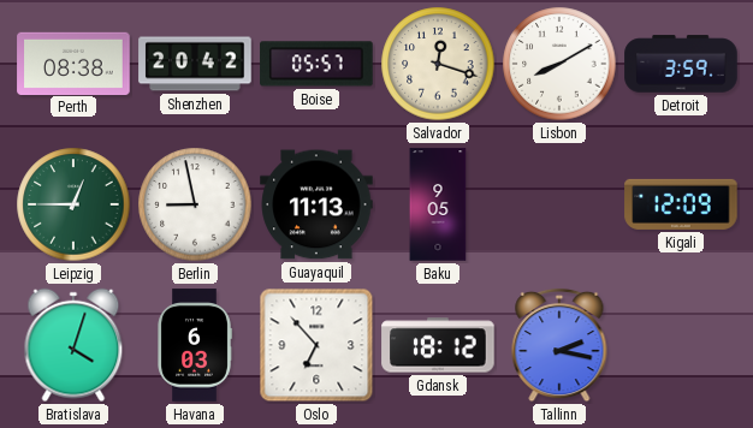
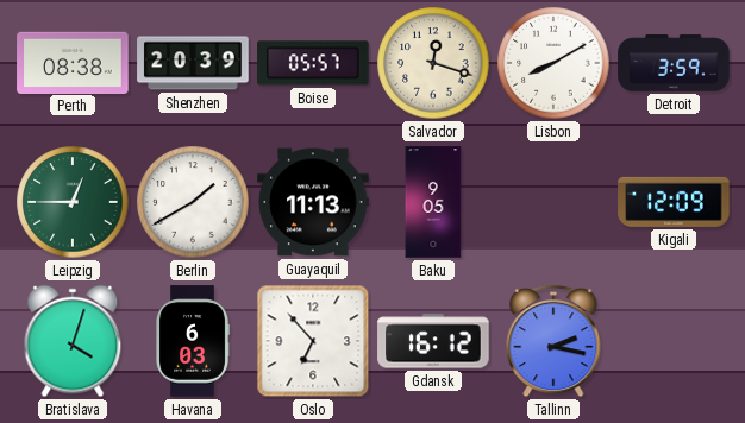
Shenzhen: 20:42 -> 20:39
Berlin: 8:58 -> 1:40
Gdansk: 18:12 -> 16:12
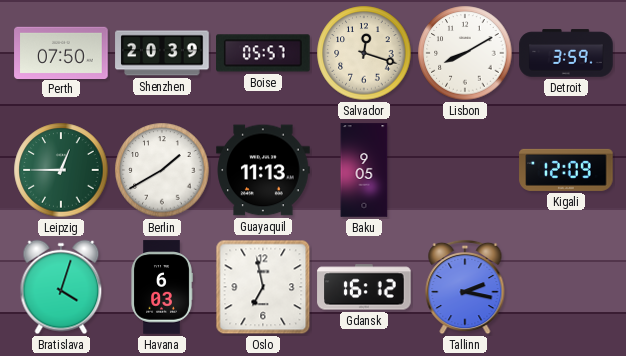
Perth: 08:38 -> 07:50
Oslo: 6:53 -> 6:58
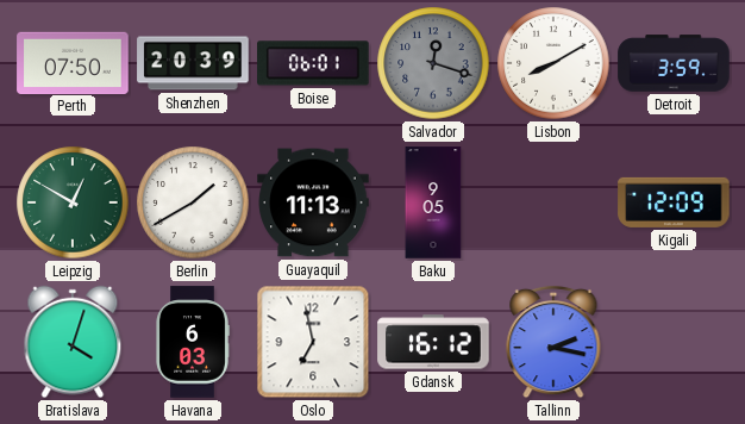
Boise: 05:57 -> 06:01
Salvador dial: cream -> grey
Leipzig: 12:45 -> 12:50
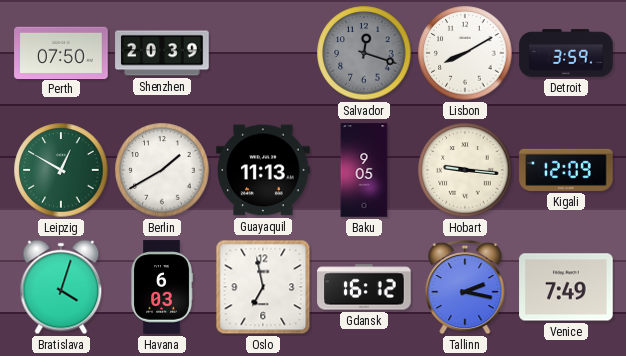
Boise: 06:01 -> none
Hobart: none -> 9:16
Venice: none -> 7:49
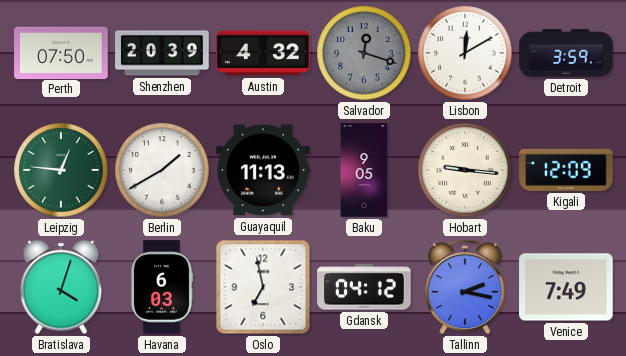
Austin: none -> 4:32
Lisbon: 8:10 -> 12:10
Leipzig: 12:50 -> 12:46
Gdansk: 16:12 -> 04:12
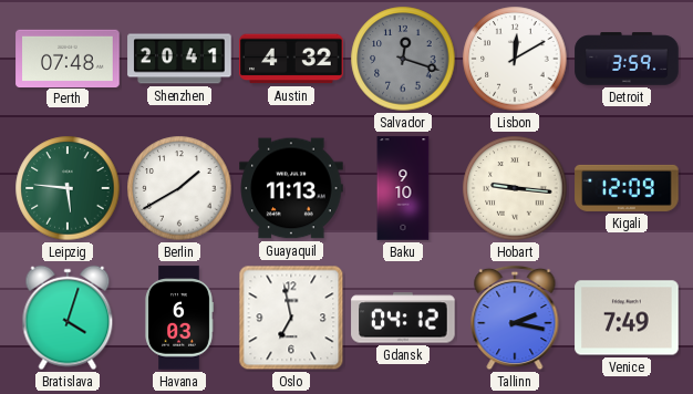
Perth: 07:50 -> 07:48
Shenzhen: 20:39 -> 20:41
Leipzig: 12:46 -> 5:46
Baku: 9:05 -> 9:10
